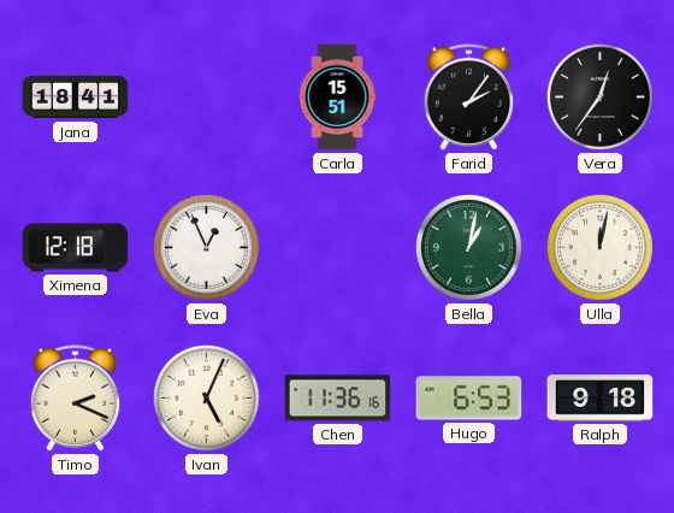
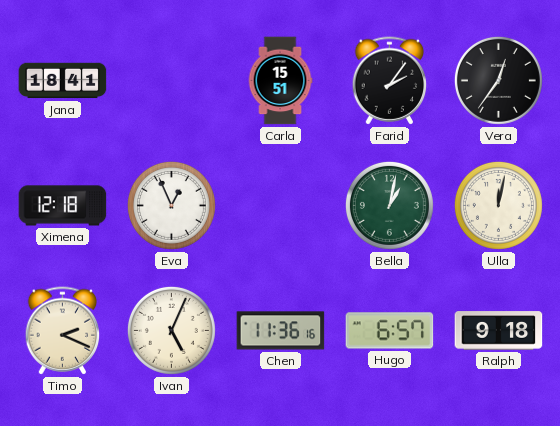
Hugo: 6:53 -> 6:57
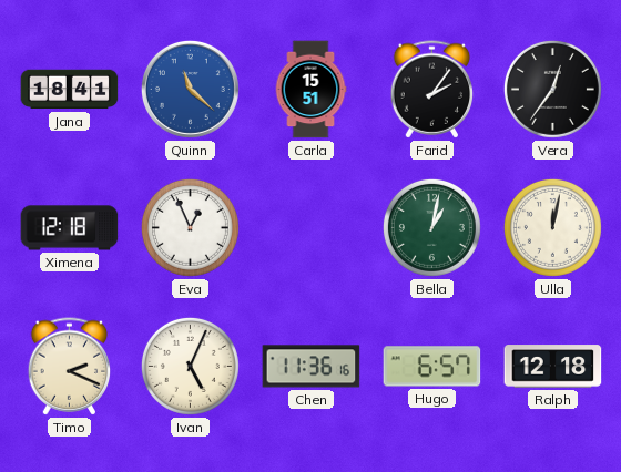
Quinn: none -> 11:22
Ralph: 9:18 -> 12:18
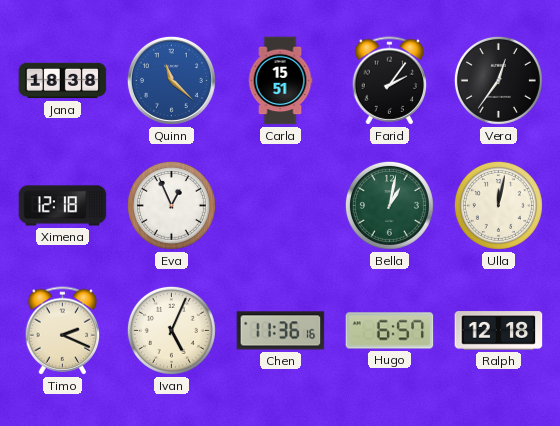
Jana: 18:41 -> 18:38
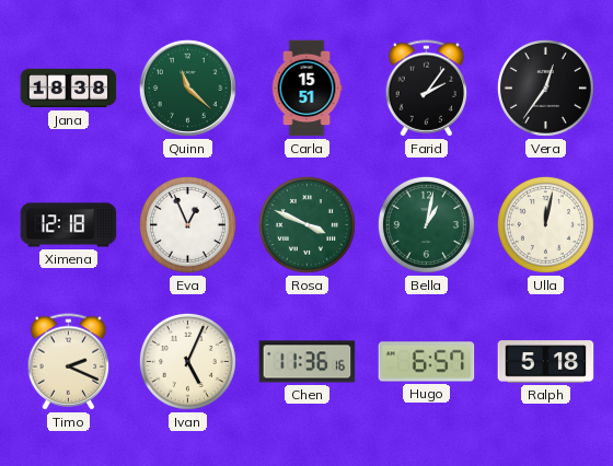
Quinn dial: blue -> green
Rosa: none -> 3:49
Ralph: 12:18 -> 5:18
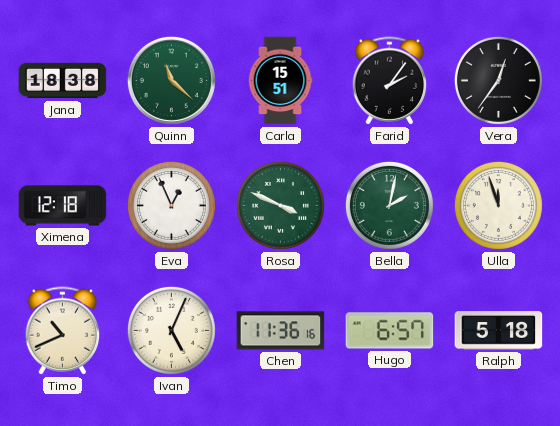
Bella: 1:02 -> 2:02
Ulla: 12:02 -> 11:57
Timo: 2:19 -> 10:41
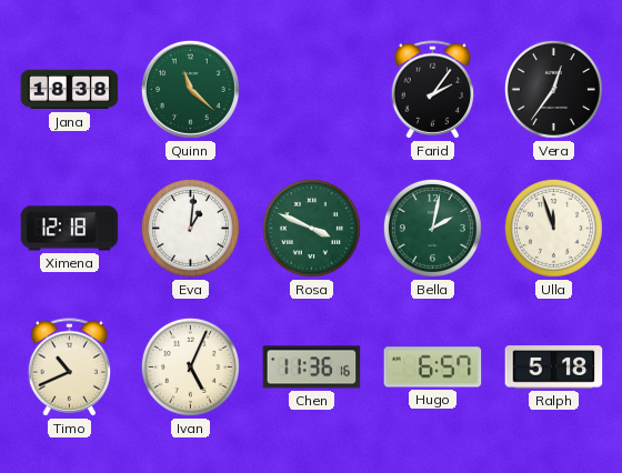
Carla: 15:51 -> none
Eva: 12:56 -> 1:01
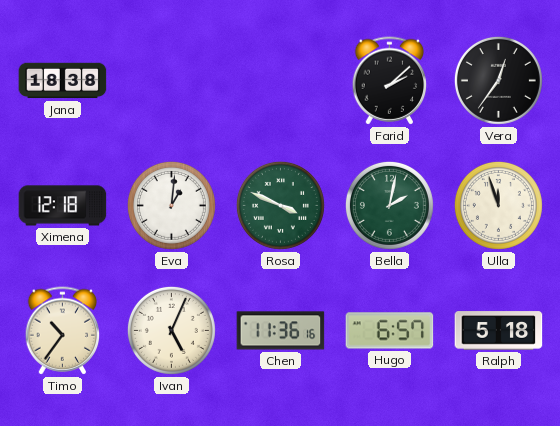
Quinn: 11:22 -> none
Farid: 2:06 -> 2:08
Timo: 10:41 -> 10:36
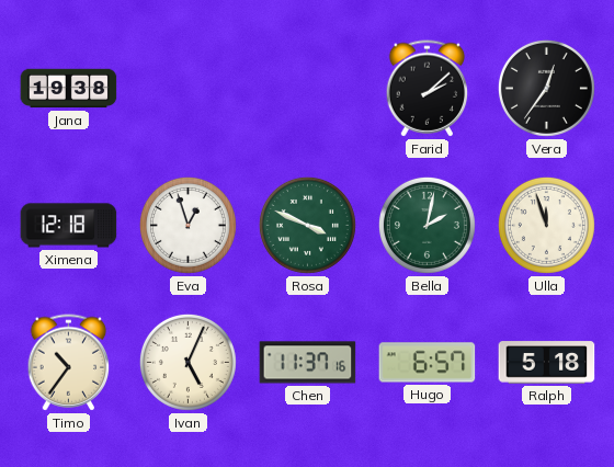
Jana: 18:38 -> 19:38
Eva: 1:01 -> 12:57
Chen: 11:36 -> 11:37
